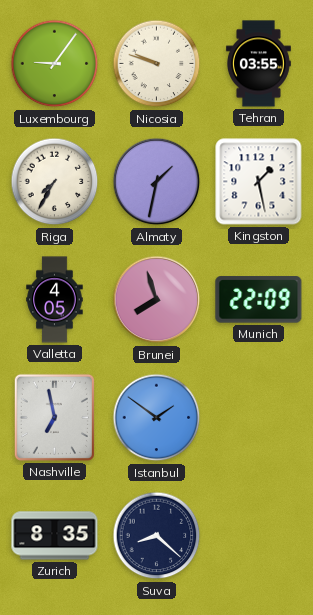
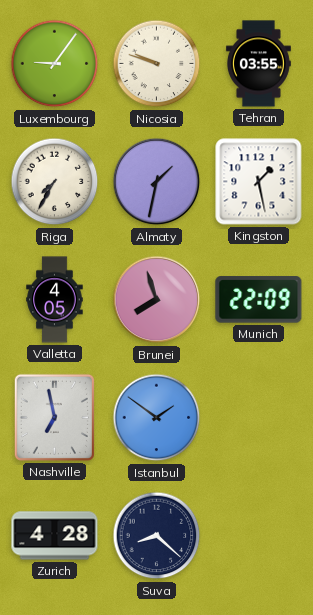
Zurich: 8:35 -> 4:28
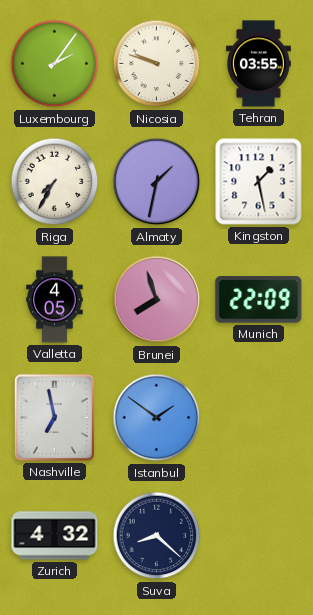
Luxembourg: 9:06 -> 2:06
Zurich: 4:28 -> 4:32
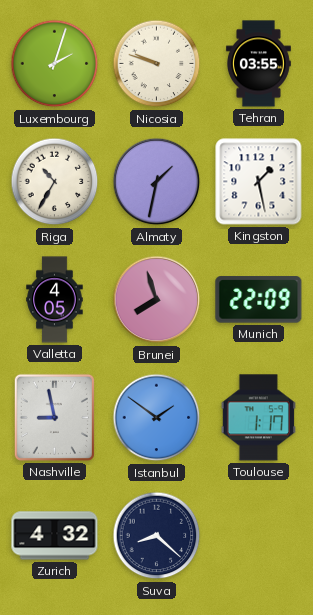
Luxembourg: 2:06 -> 2:03
Riga: 7:35 -> 10:35
Nashville: 6:58 -> 8:58
Toulouse: none -> 1:17
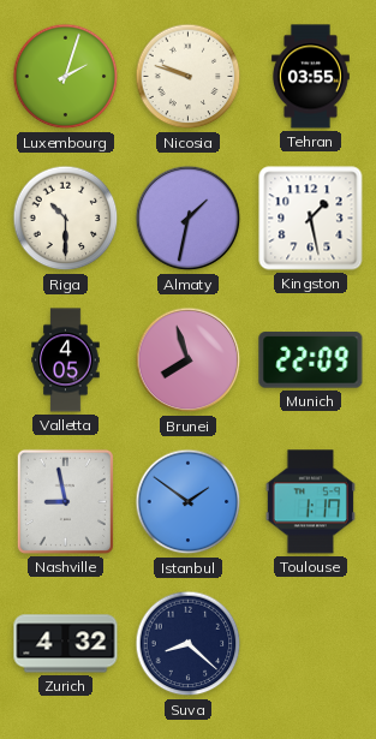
Riga: 10:35 -> 10:30
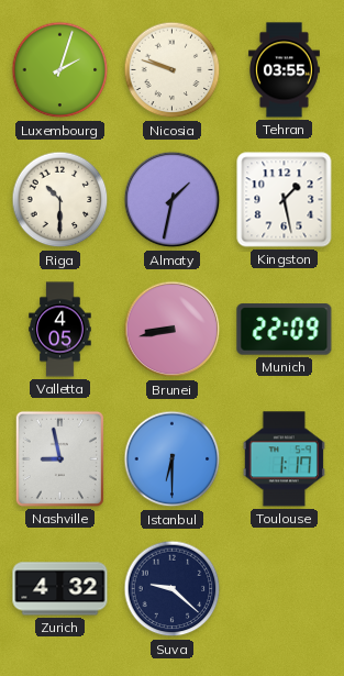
Brunei: 7:57 -> 8:43
Istanbul: 1:51 -> 6:30
Suva: 8:22 -> 9:22
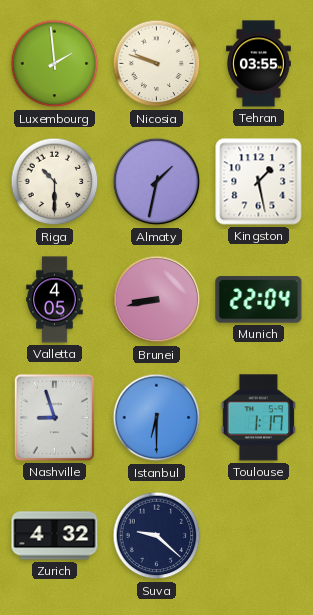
Luxembourg: 2:03 -> 1:59
Munich: 22:09 -> 22:04
Nashville: 8:58 -> 8:57
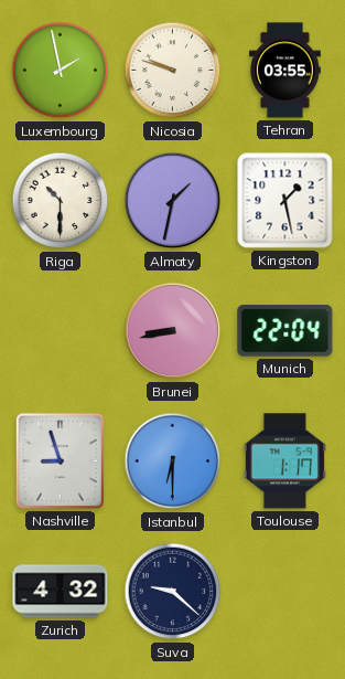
Luxembourg: 1:59 -> 1:58
Valletta: 4:05 -> none
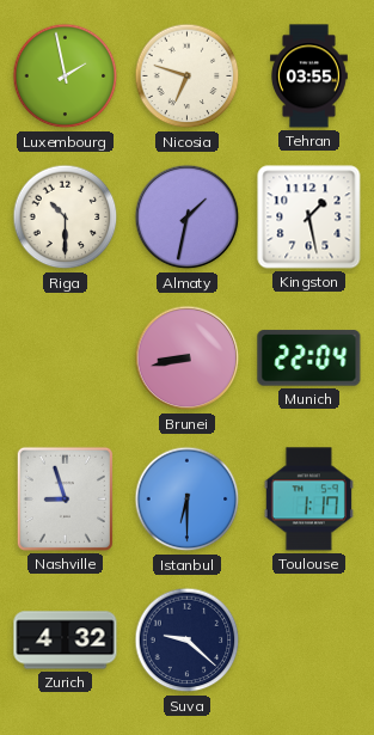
Nicosia: 9:48 -> 6:48
